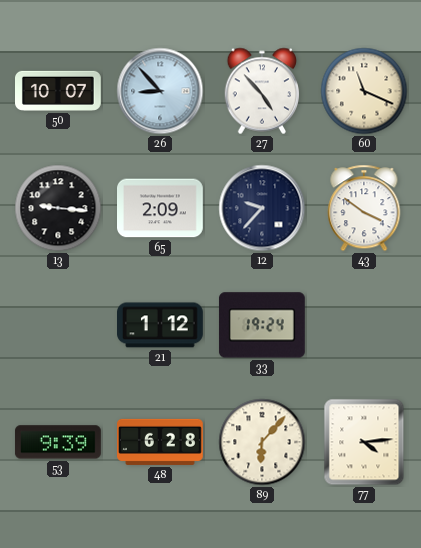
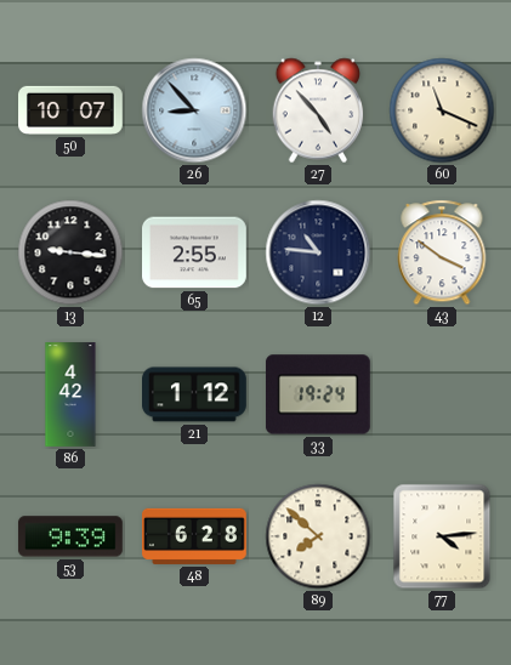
65: 2:09 -> 2:55
12: 9:37 -> 10:46
86: none -> 4:42
89: 6:07 -> 7:52
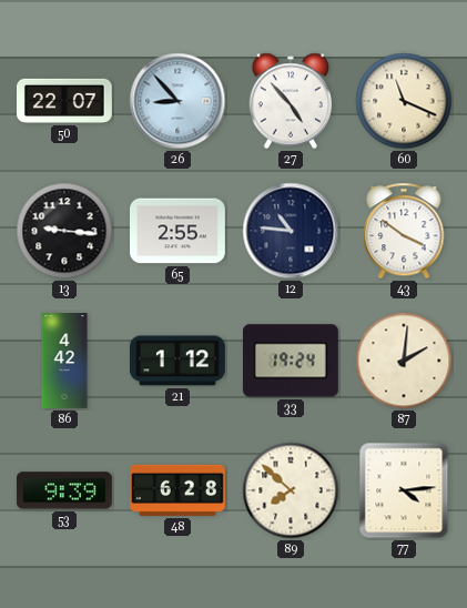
50: 10:07 -> 22:07
87: none -> 2:01
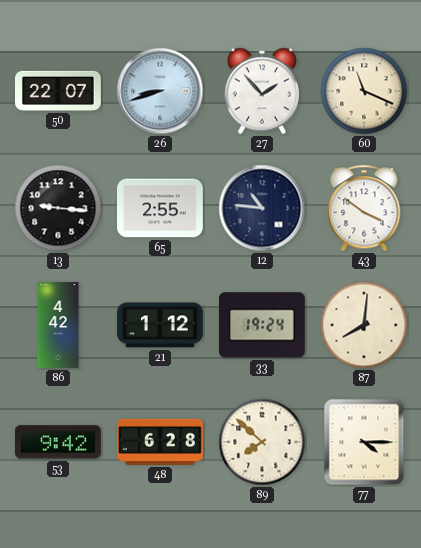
26: 8:53 -> 8:42
27: 4:53 -> 1:53
87: 2:01 -> 8:01
53: 9:39 -> 9:42
77: 4:14 -> 4:15
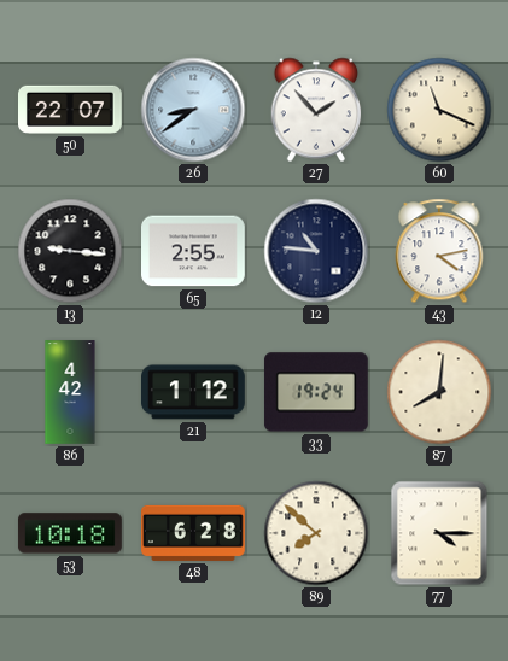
26: 8:42 -> 8:39
43: 3:51 -> 4:13
53: 9:42 -> 10:18
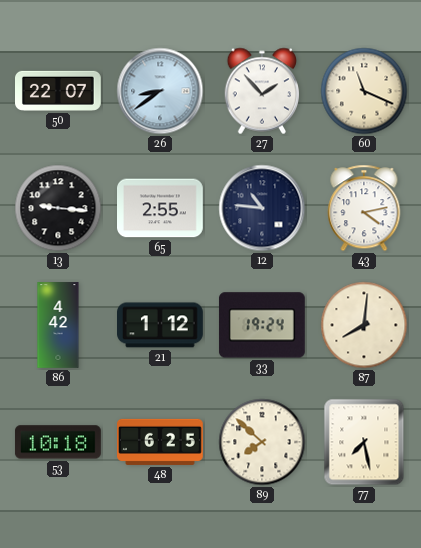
48: 6:28 -> 6:25
77: 4:15 -> 7:28
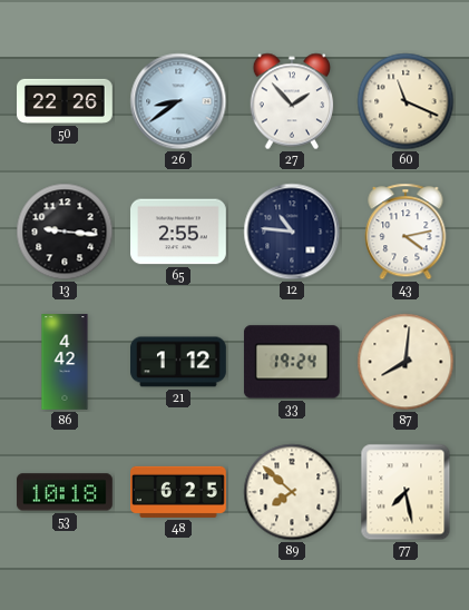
50: 22:07 -> 22:26
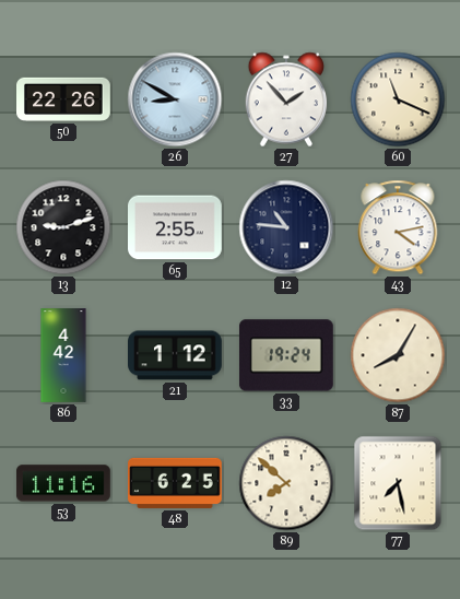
26: 8:39 -> 8:50
13: 9:16 -> 9:12
87: 8:01 -> 8:05
53: 10:18 -> 11:16
